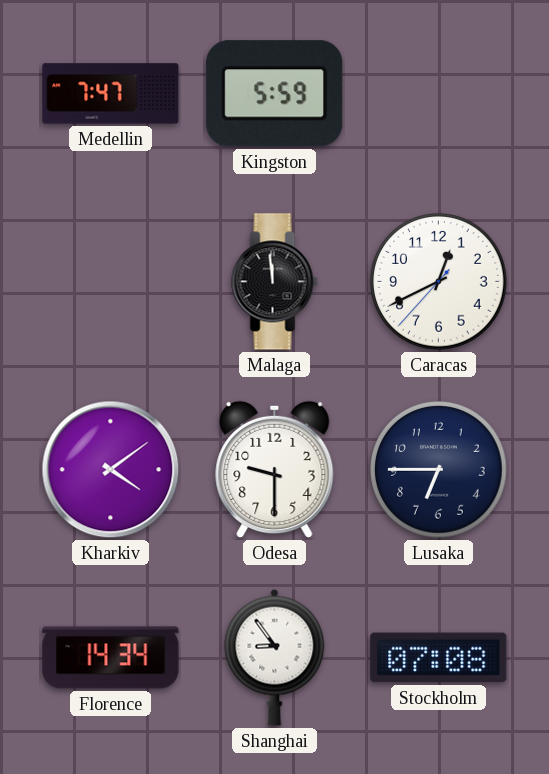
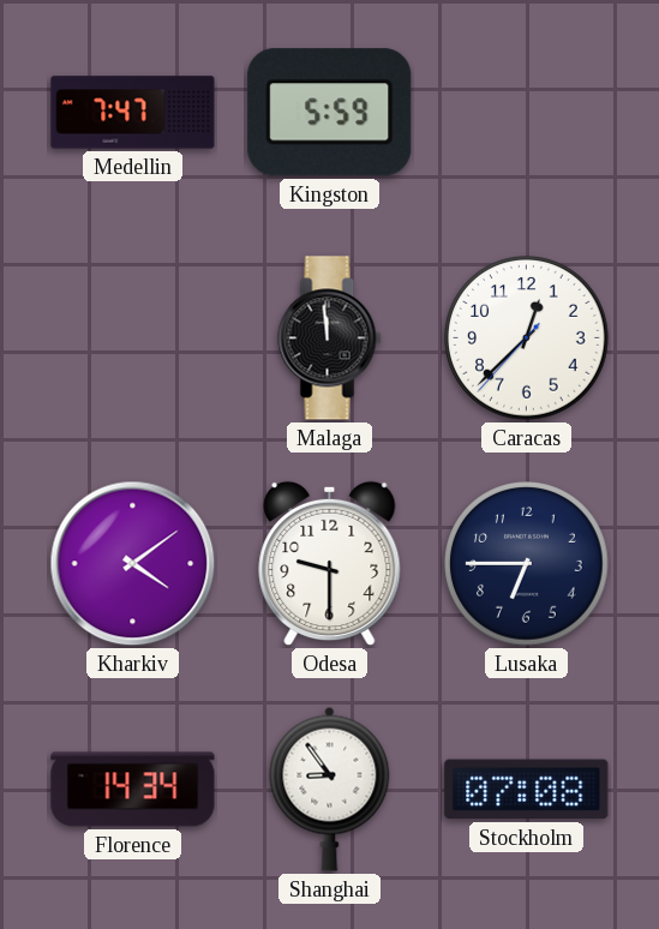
Caracas: 12:40 -> 12:37
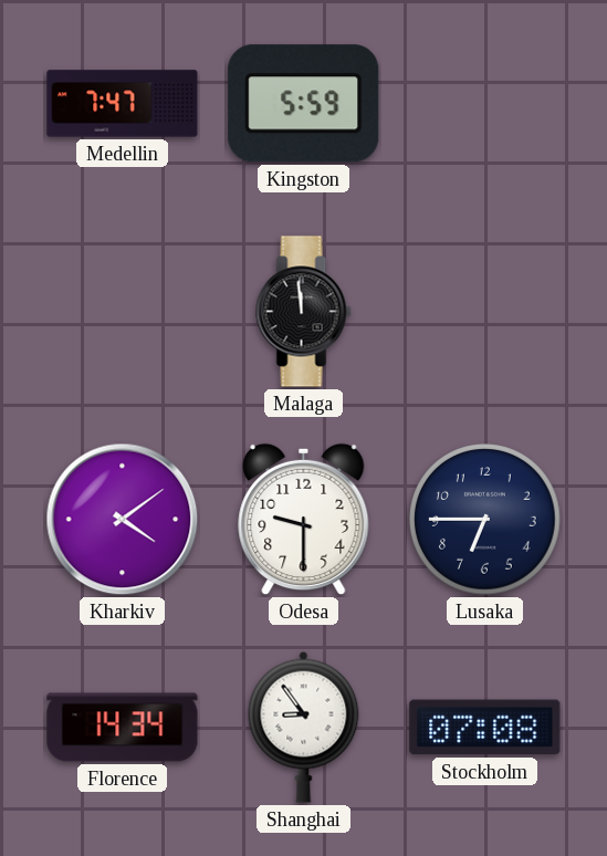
Caracas: 12:37 -> none
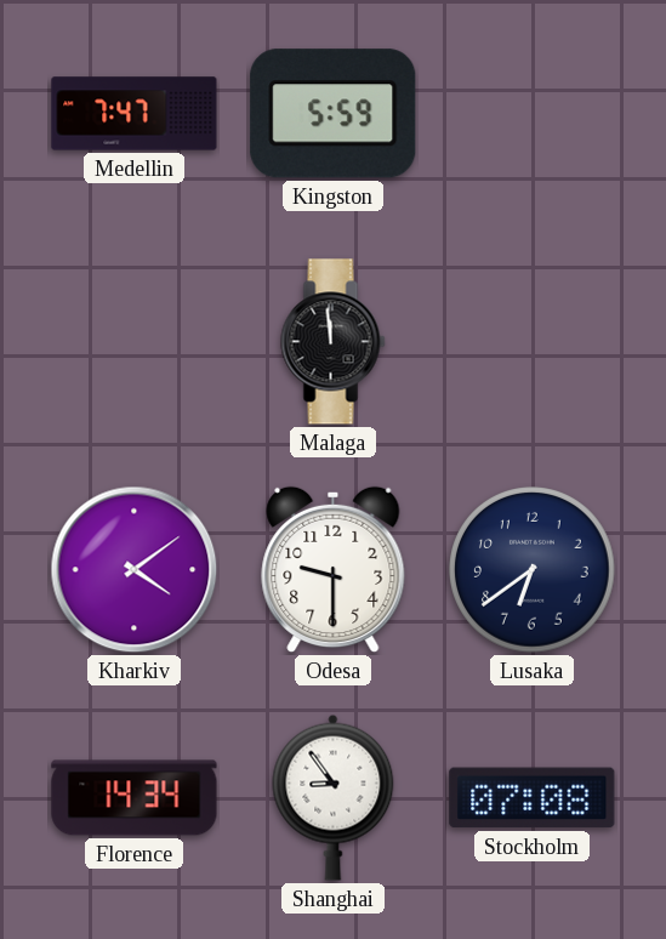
Lusaka: 6:45 -> 6:39
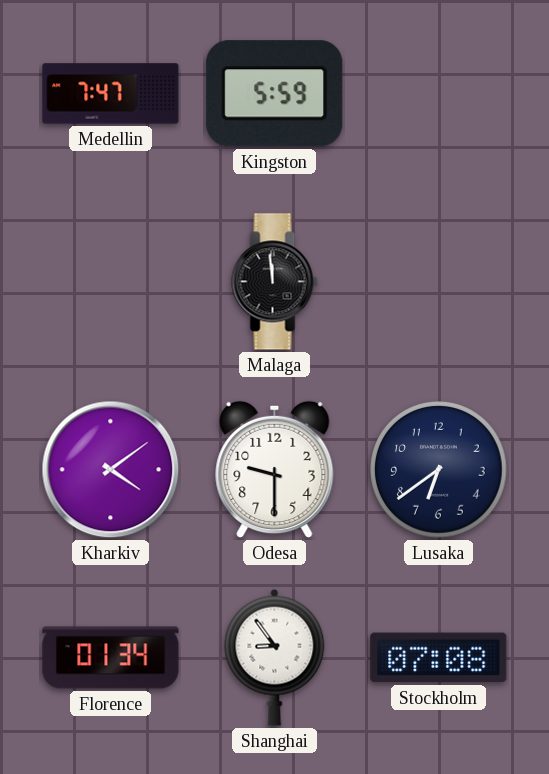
Florence: 14:34 -> 01:34
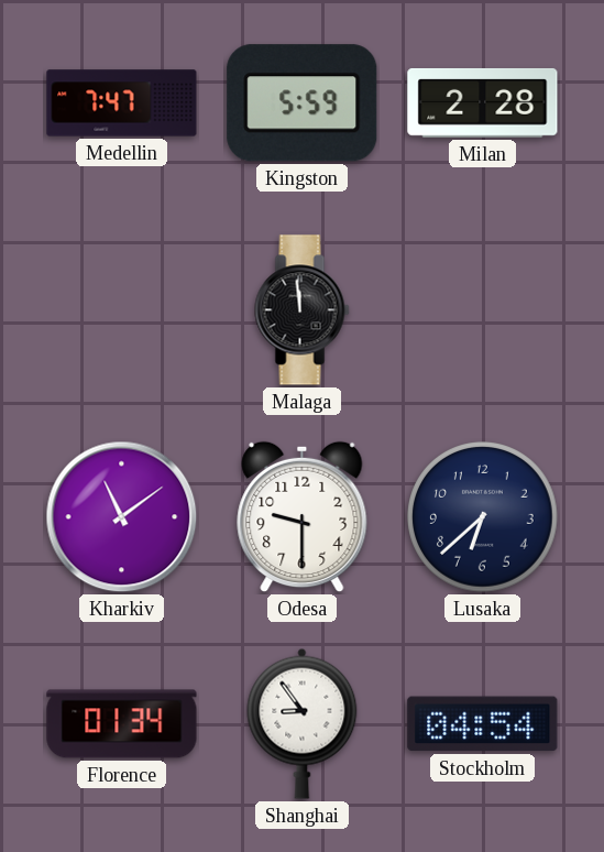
Milan: none -> 2:28
Kharkiv: 4:09 -> 11:09
Lusaka: 6:39 -> 6:38
Stockholm: 07:08 -> 04:54
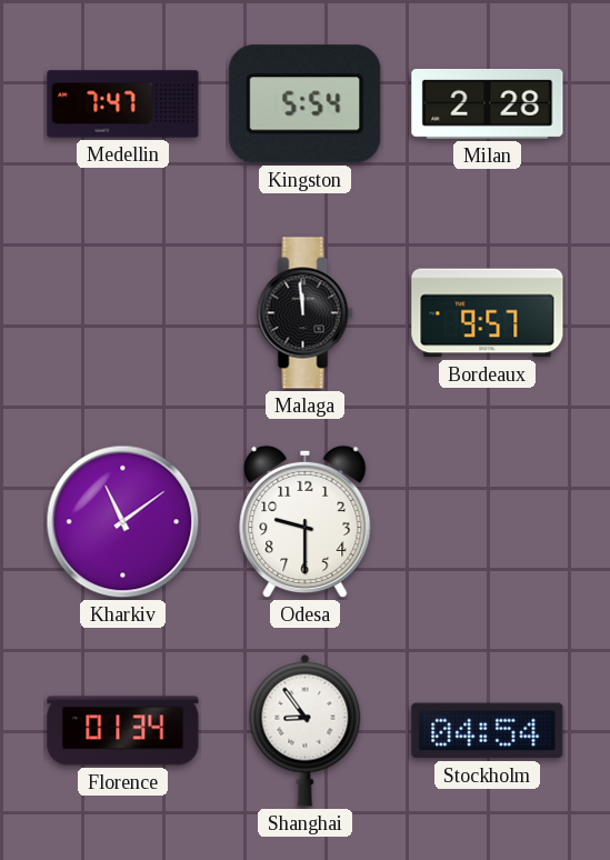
Kingston: 5:59 -> 5:54
Bordeaux: none -> 9:57
Lusaka: 6:38 -> none
